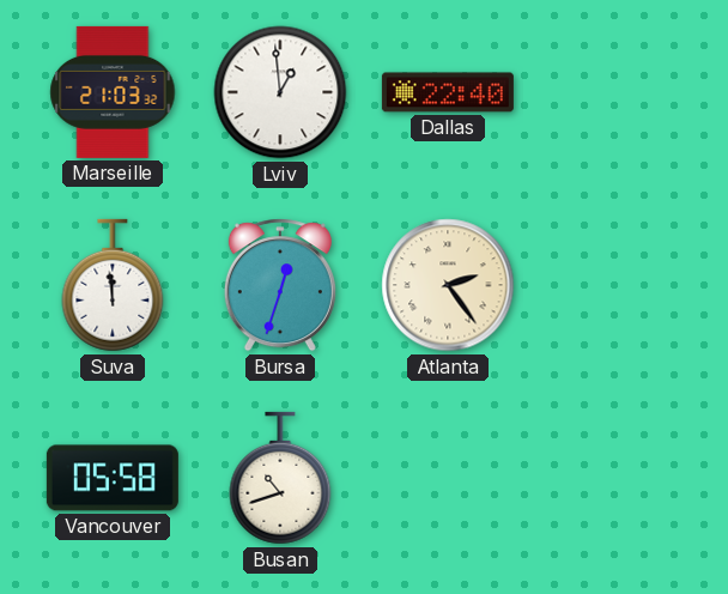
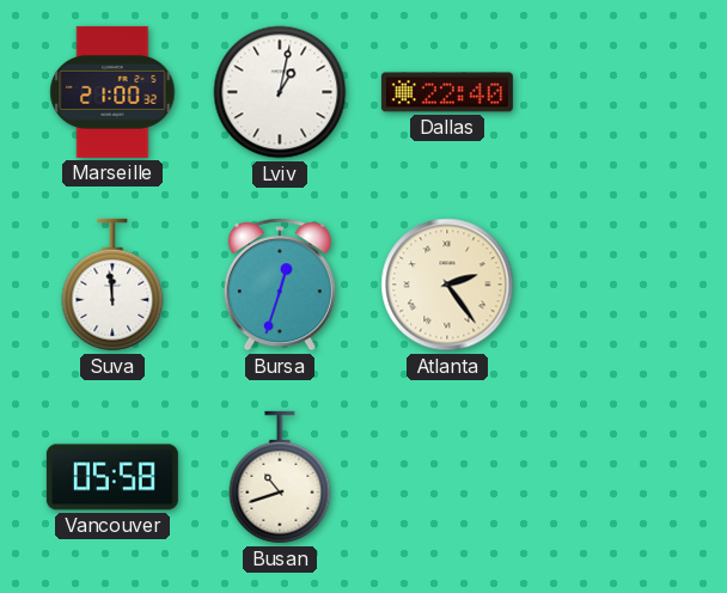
Marseille: 21:03 -> 21:00
Lviv: 12:59 -> 1:02
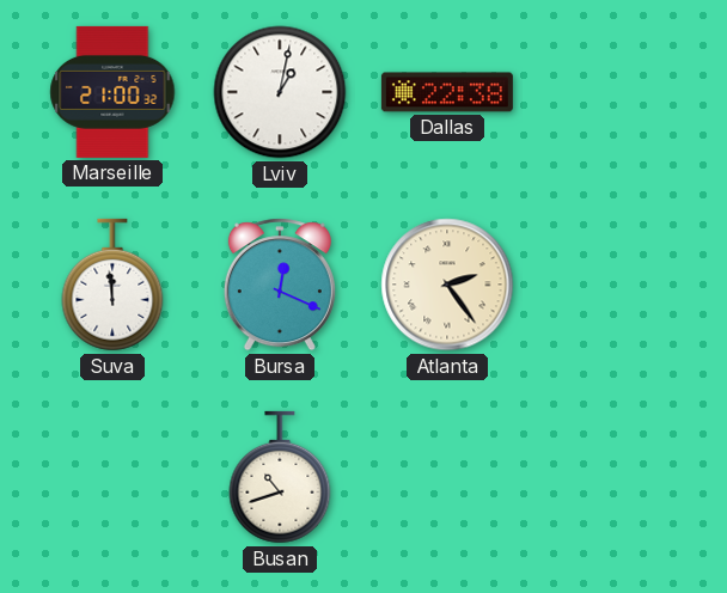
Dallas: 22:40 -> 22:38
Bursa: 12:33 -> 12:19
Vancouver: 05:58 -> none
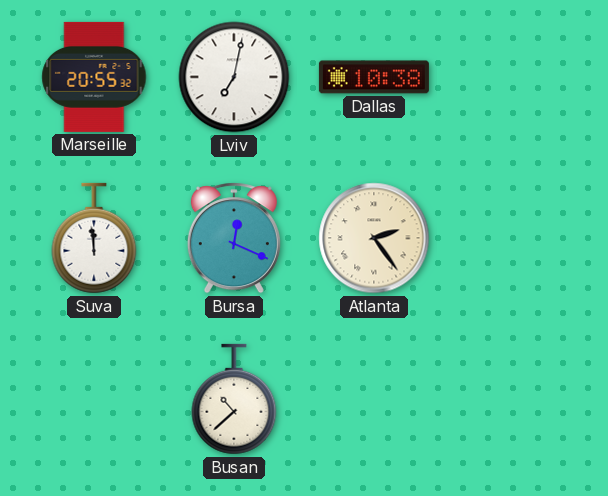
Marseille: 21:00 -> 20:55
Lviv: 1:02 -> 7:02
Dallas: 22:38 -> 10:38
Busan: 10:42 -> 10:38
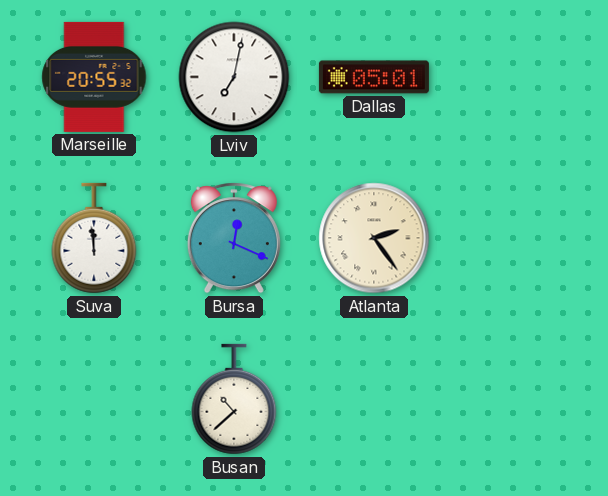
Dallas: 10:38 -> 05:01
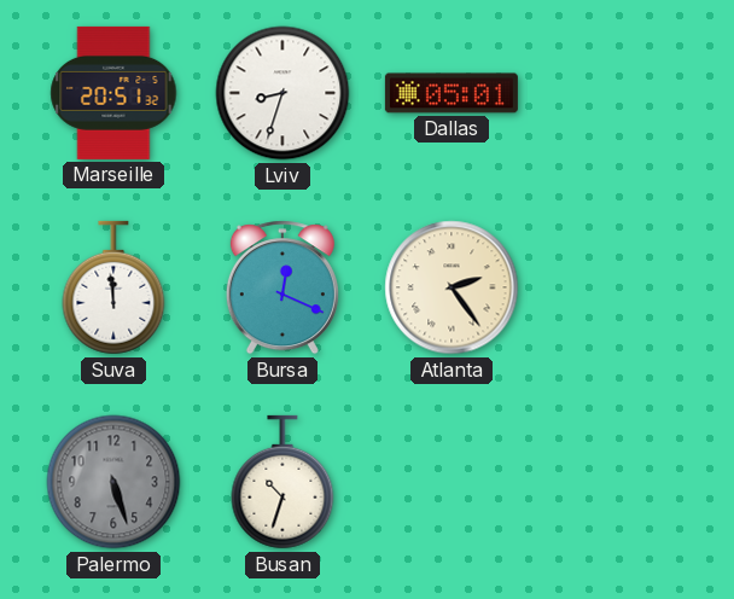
Marseille: 20:55 -> 20:51
Lviv: 7:02 -> 8:33
Palermo: none -> 5:27
Busan: 10:38 -> 10:33
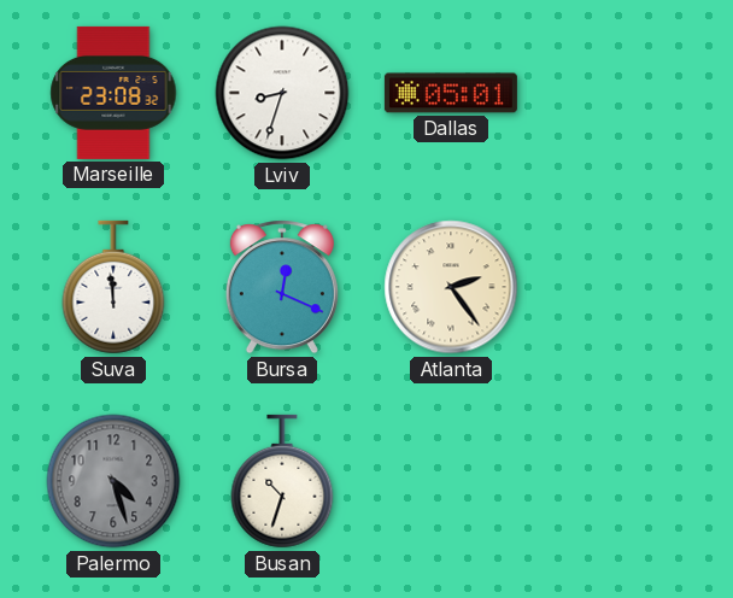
Marseille: 20:51 -> 23:08
Palermo: 5:27 -> 4:27
